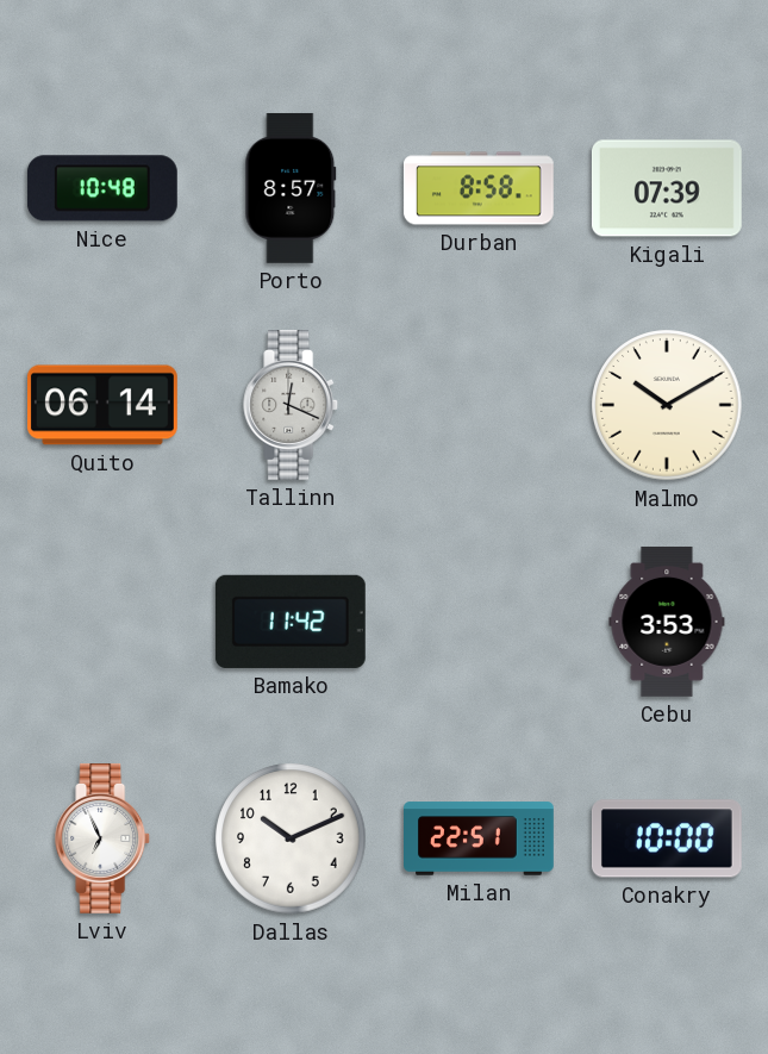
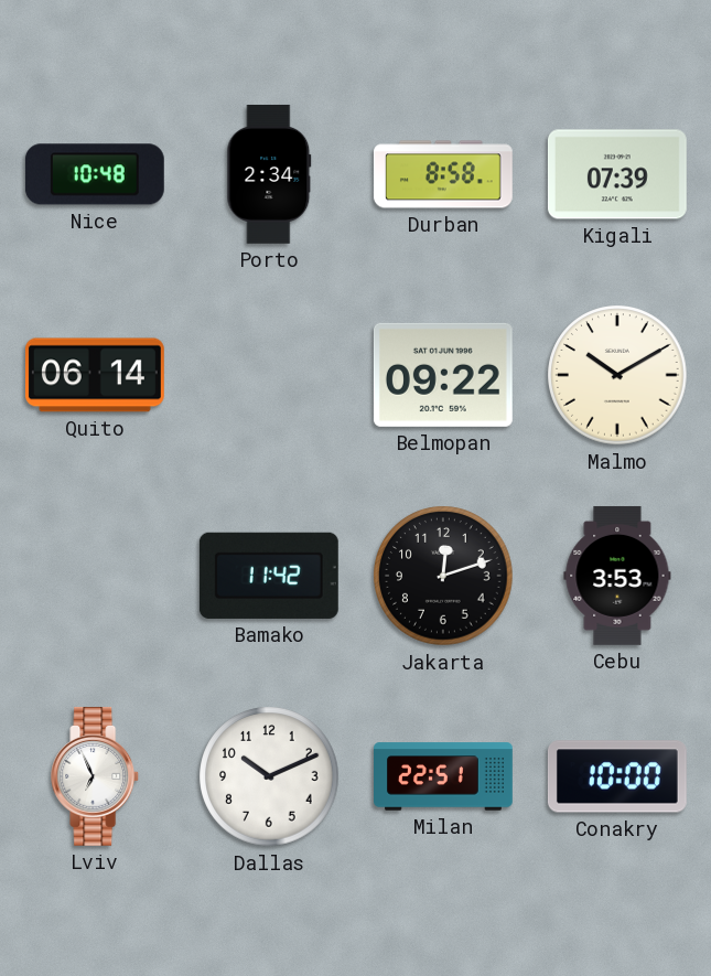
Porto: 8:57 -> 2:34
Tallinn: 12:19 -> none
Belmopan: none -> 09:22
Jakarta: none -> 12:12
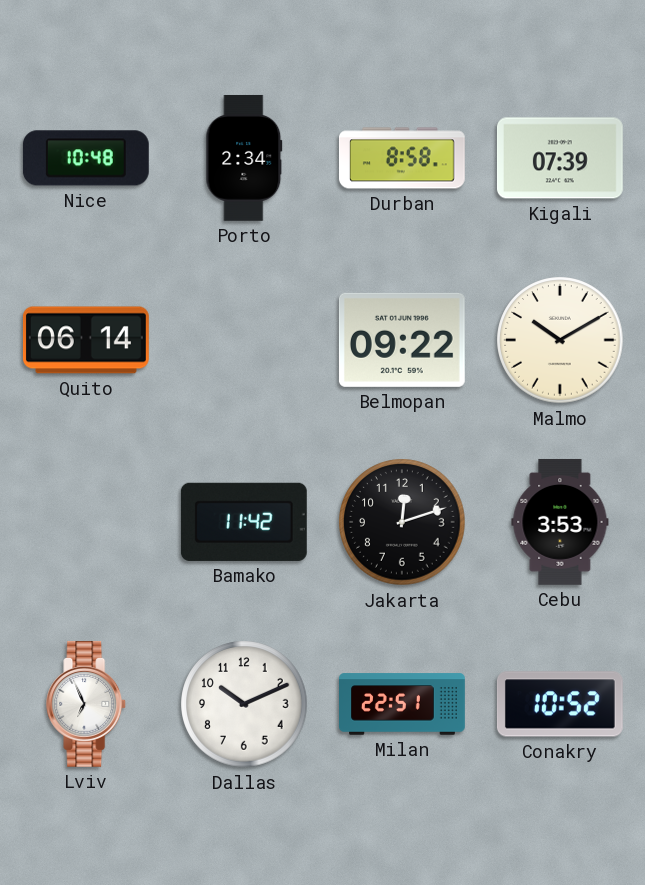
Conakry: 10:00 -> 10:52
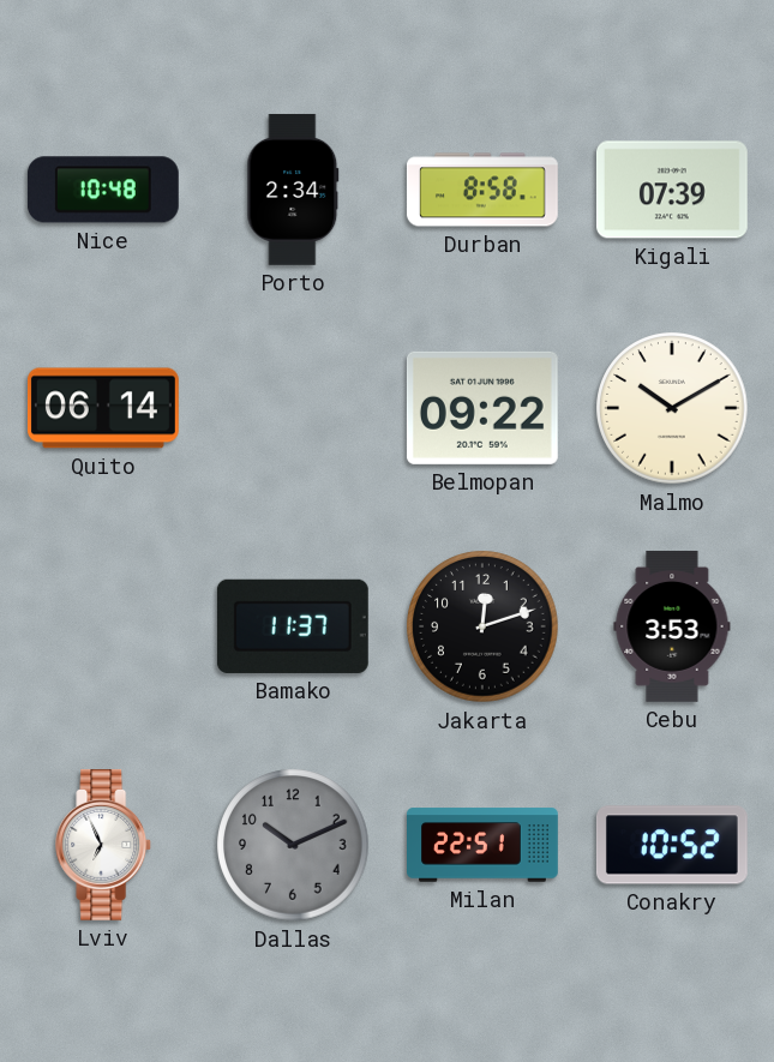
Bamako: 11:42 -> 11:37
Dallas dial: white -> grey
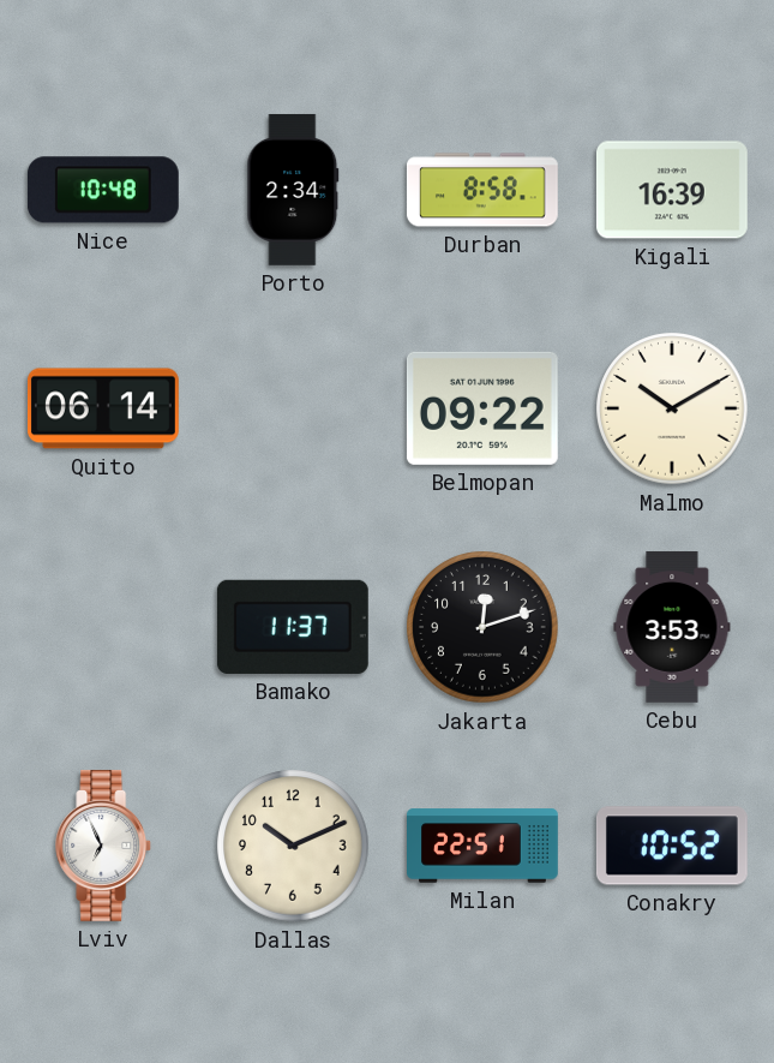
Kigali: 07:39 -> 16:39
Dallas dial: grey -> cream
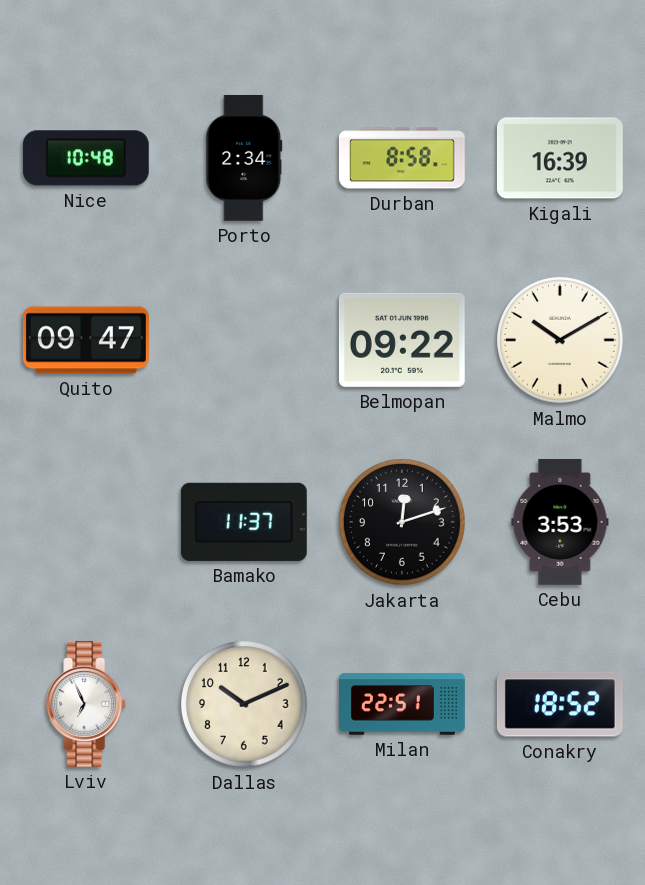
Quito: 06:14 -> 09:47
Conakry: 10:52 -> 18:52
